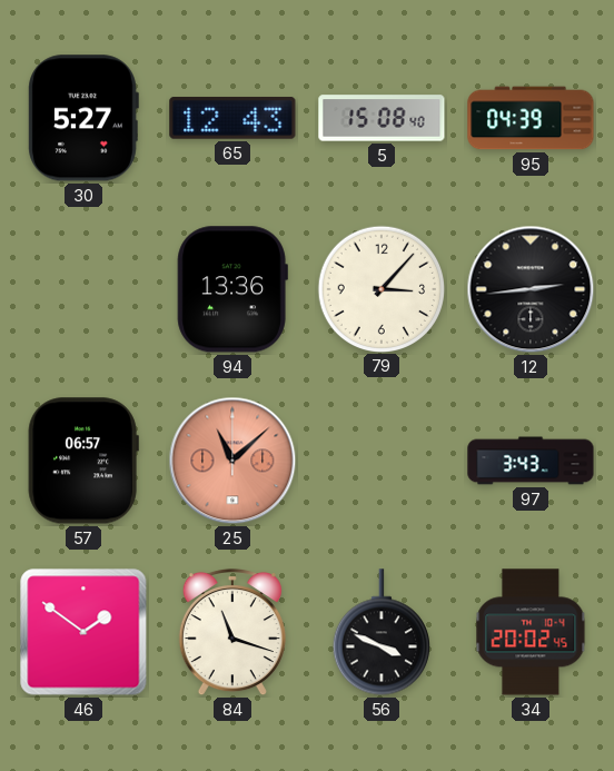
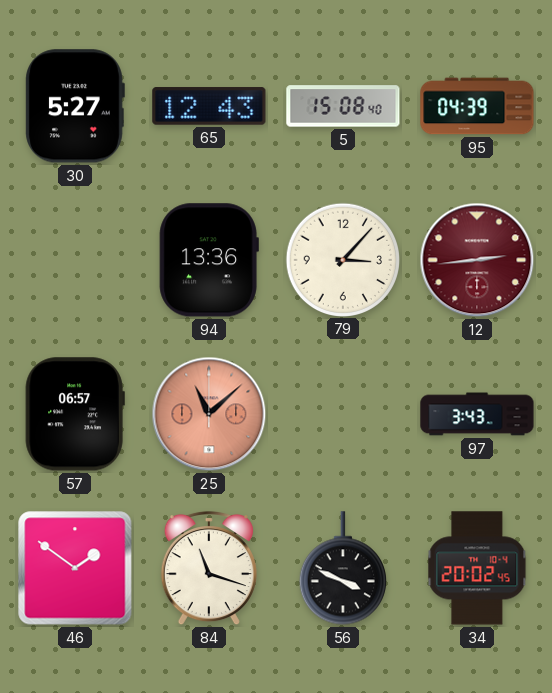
12 dial: black -> burgundy
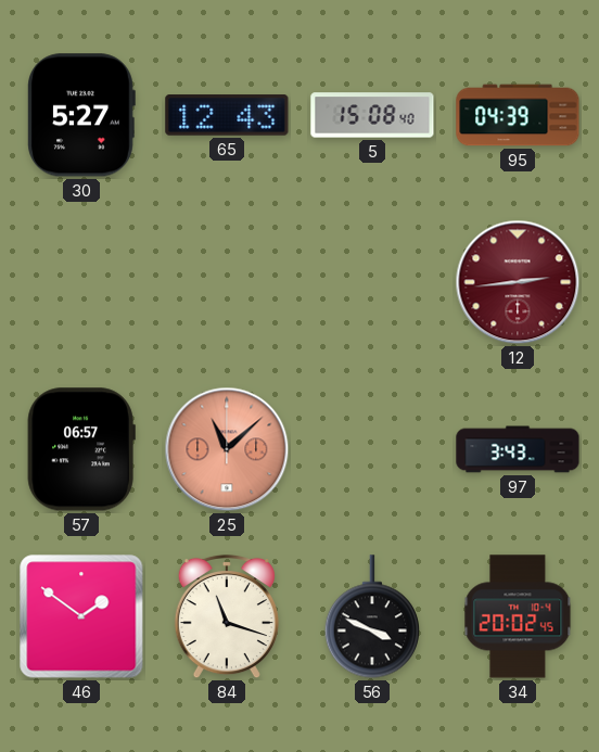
94: 13:36 -> none
79: 3:07 -> none
